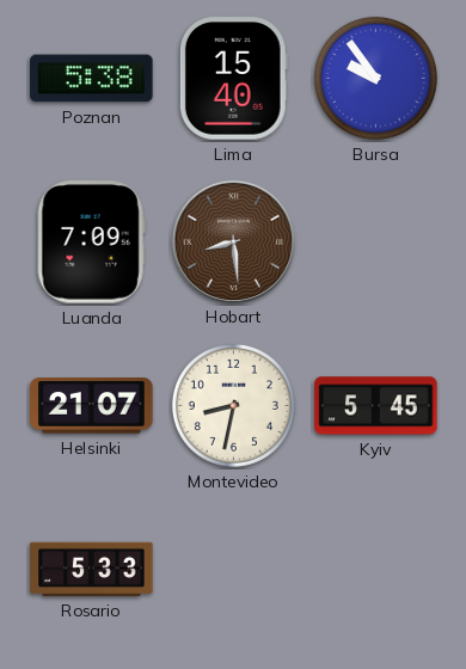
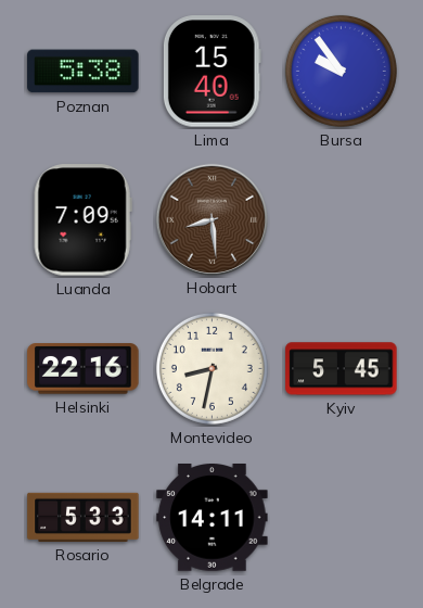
Helsinki: 21:07 -> 22:16
Belgrade: none -> 14:11
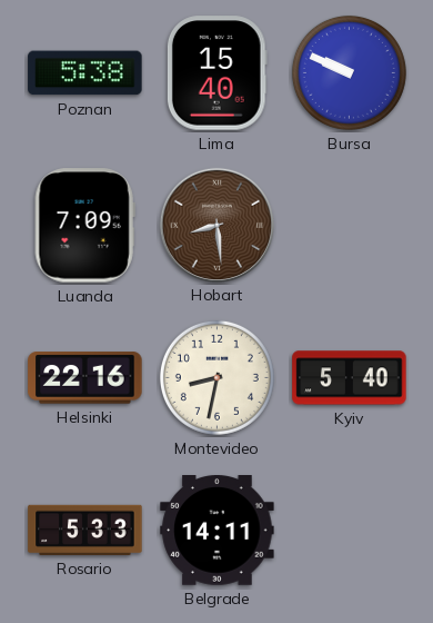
Bursa: 9:54 -> 9:49
Kyiv: 5:45 -> 5:40
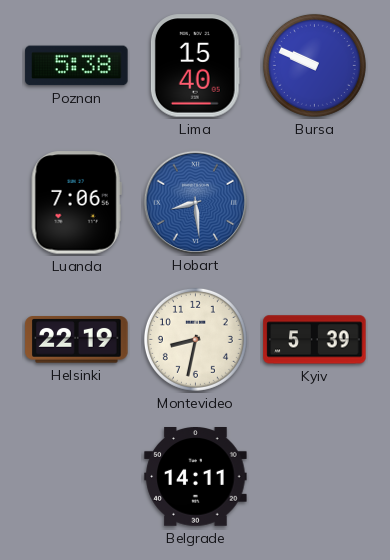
Luanda: 7:09 -> 7:06
Hobart dial: brown -> blue
Helsinki: 22:16 -> 22:19
Kyiv: 5:40 -> 5:39
Rosario: 5:33 -> none
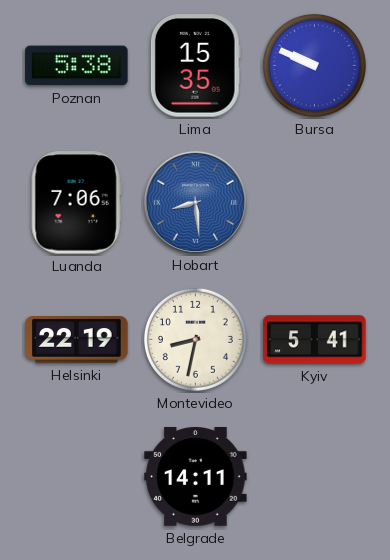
Lima: 15:40 -> 15:35
Kyiv: 5:39 -> 5:41
